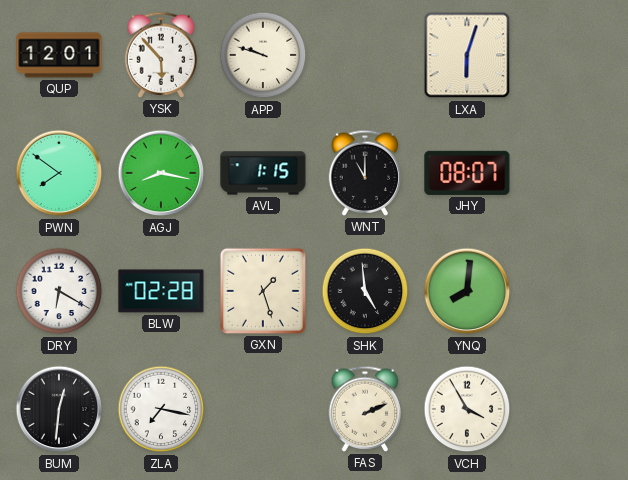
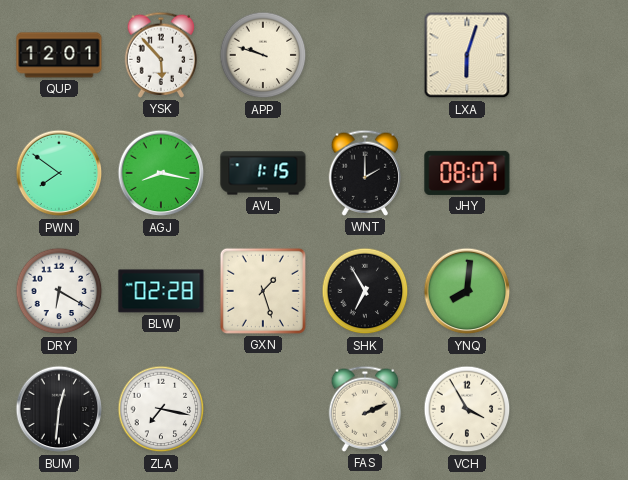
WNT: 11:00 -> 2:00
SHK: 4:59 -> 6:55
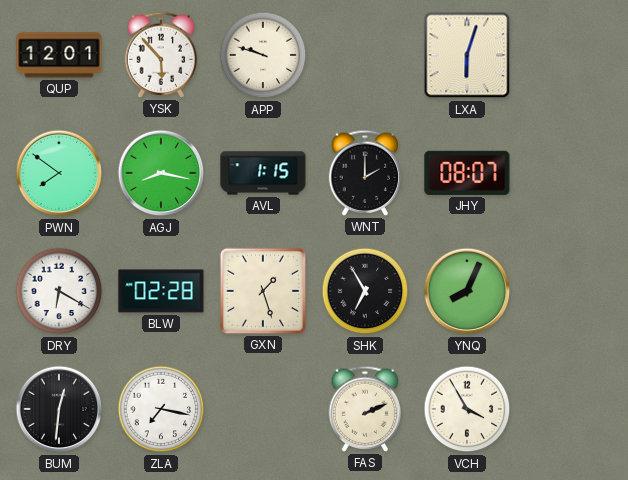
YNQ: 8:01 -> 8:04
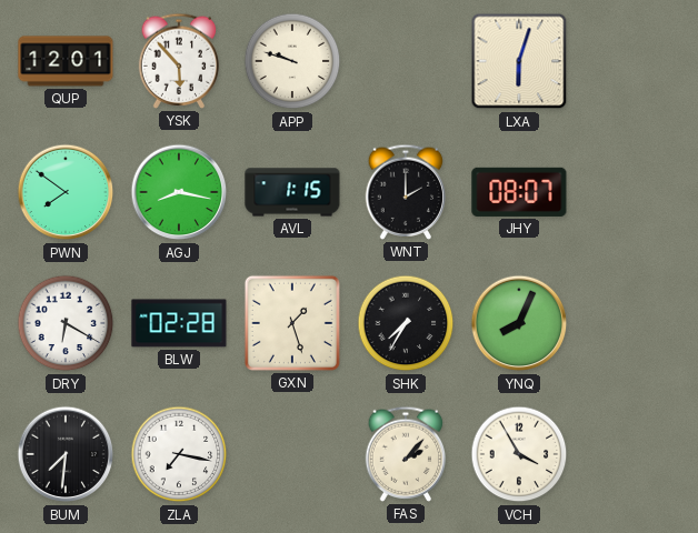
SHK: 6:55 -> 7:35
BUM: 12:31 -> 7:31
FAS: 2:11 -> 2:07
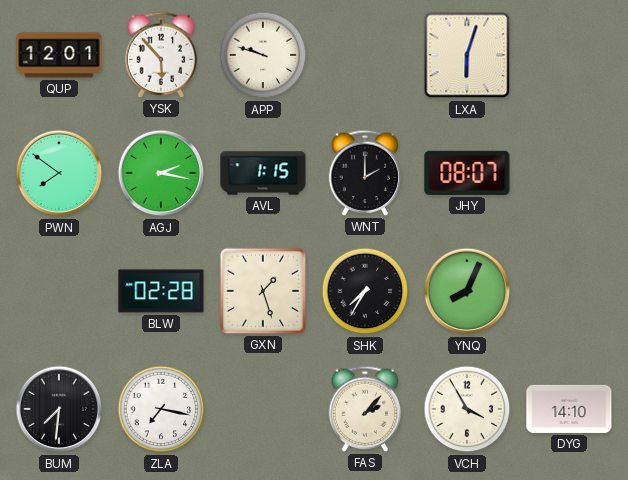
AGJ: 8:17 -> 2:17
DRY: 6:20 -> none
DYG: none -> 14:10
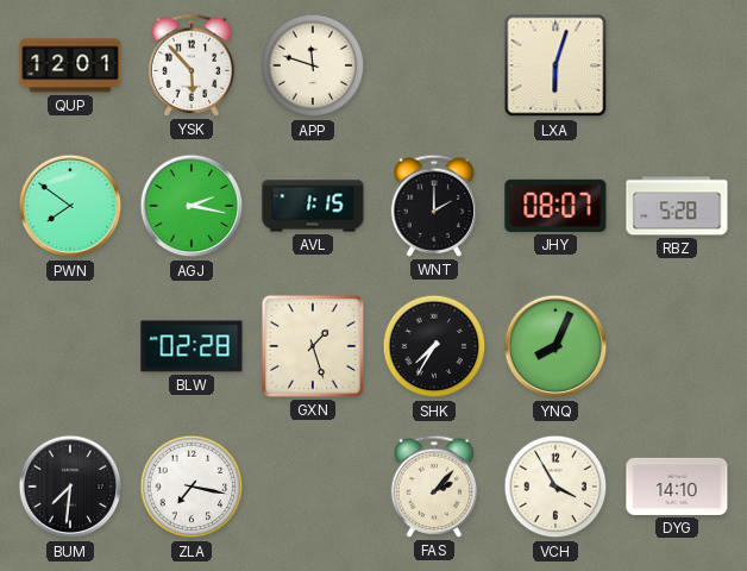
APP: 9:48 -> 11:48
RBZ: none -> 5:28
